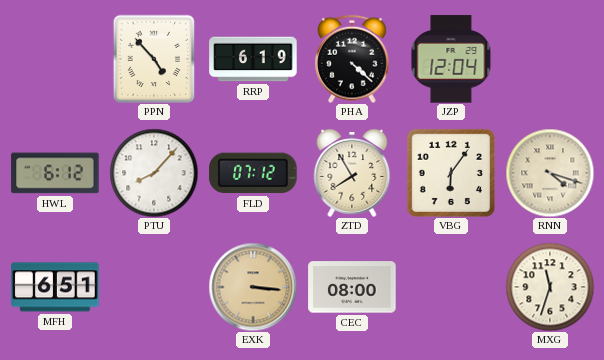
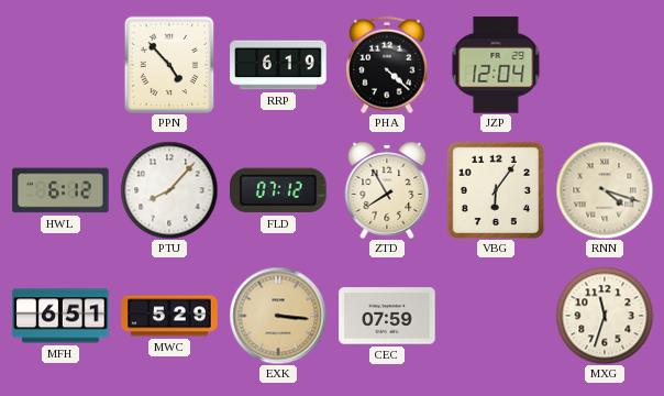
MWC: none -> 5:29
CEC: 08:00 -> 07:59
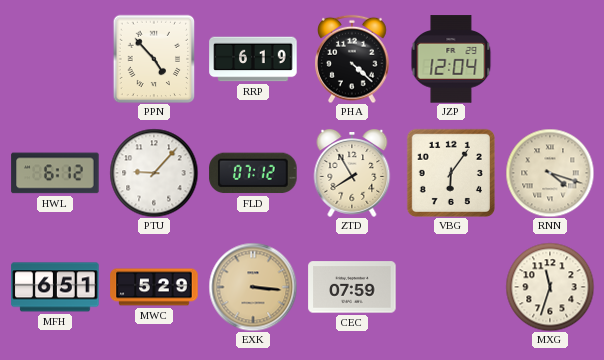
PTU: 8:07 -> 9:07
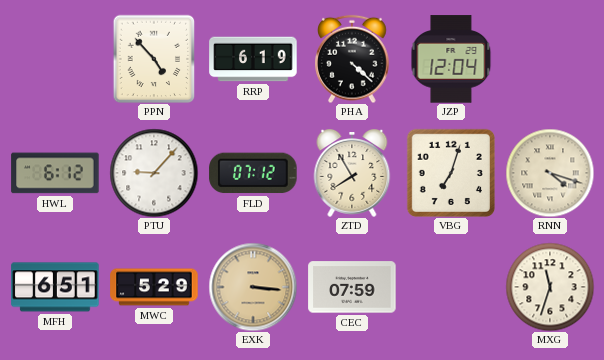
VBG: 6:06 -> 7:03
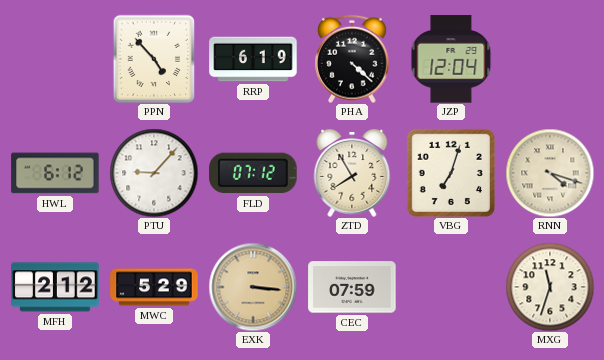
MFH: 6:51 -> 2:12
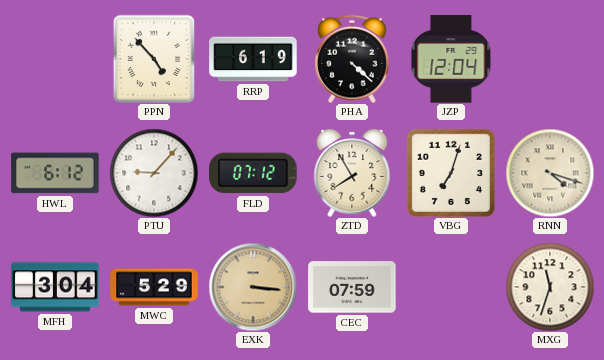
MFH: 2:12 -> 3:04
